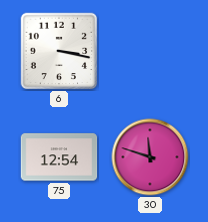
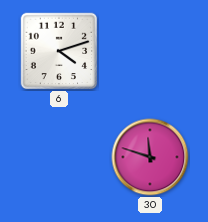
6: 3:17 -> 4:12
75: 12:54 -> none
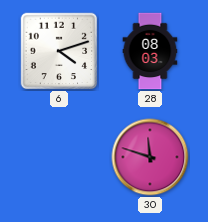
28: none -> 08:03
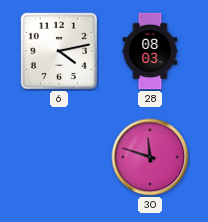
6: 4:12 -> 4:13
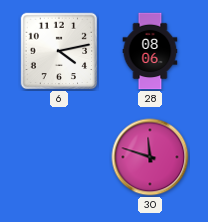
28: 08:03 -> 08:06
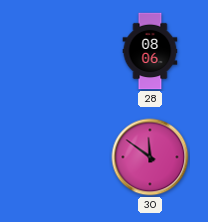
6: 4:13 -> none
30: 11:48 -> 11:51
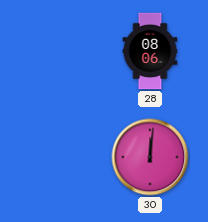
30: 11:51 -> 12:01
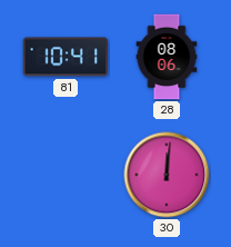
81: none -> 10:41
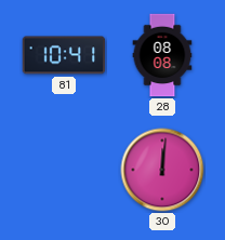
28: 08:06 -> 08:08
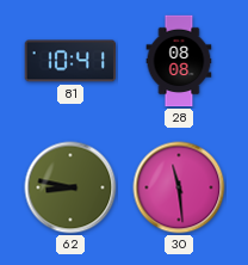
62: none -> 8:47
30: 12:01 -> 11:29
